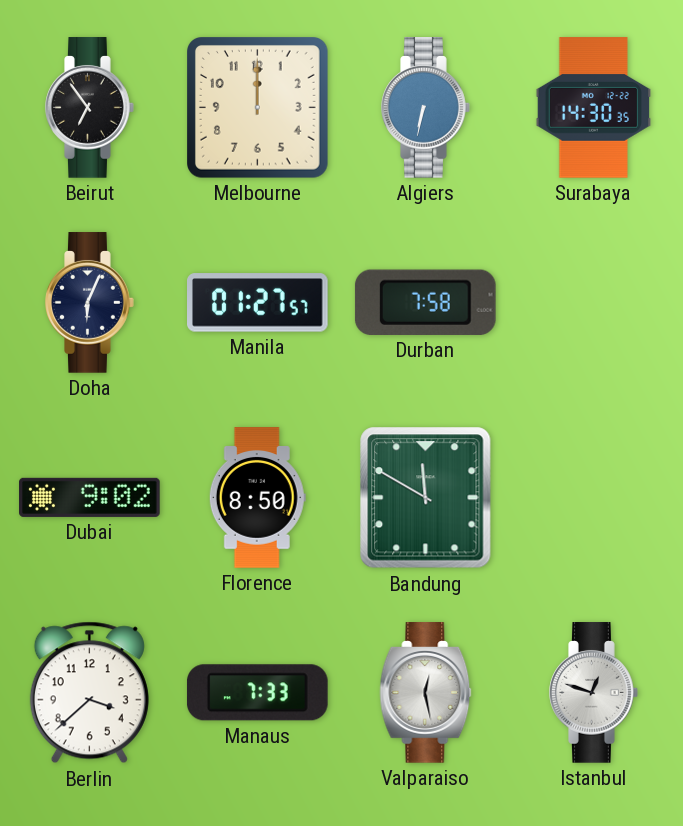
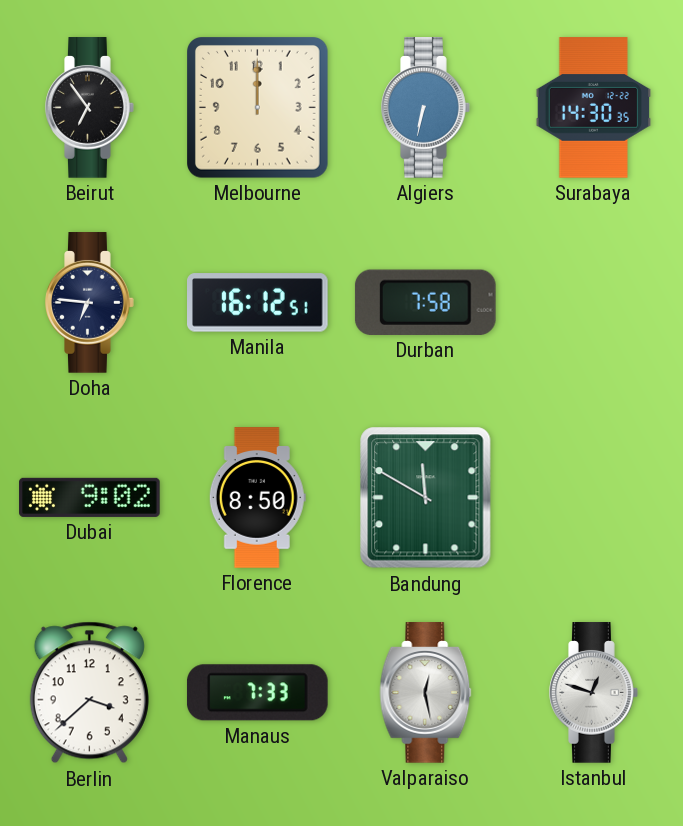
Doha: 6:04 -> 6:46
Manila: 01:27 -> 16:12
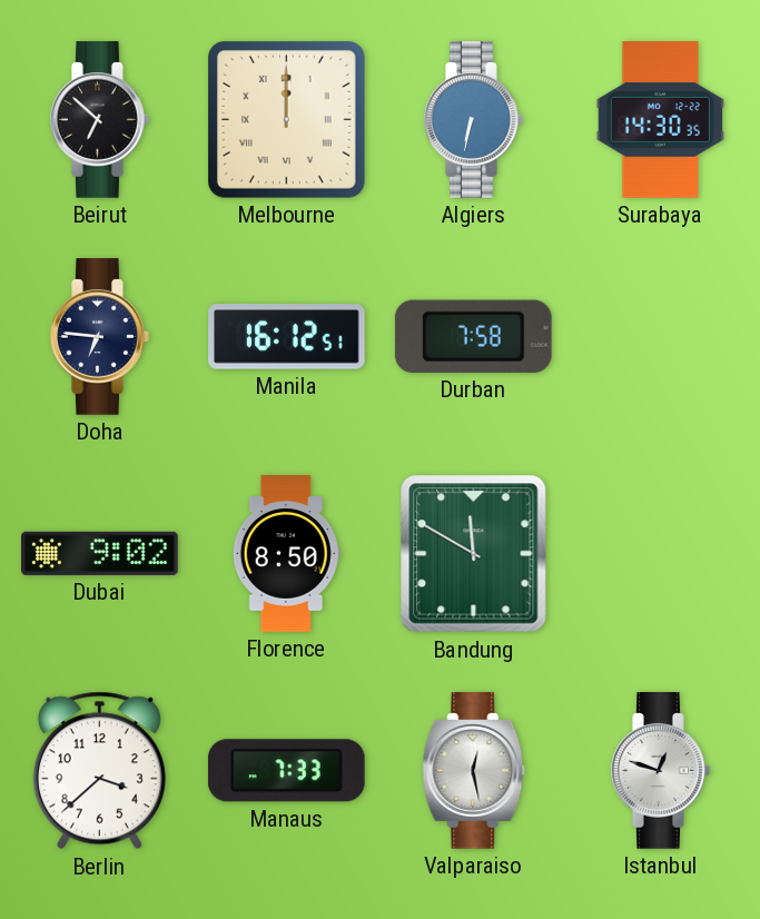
Beirut: 6:54 -> 6:52
Melbourne numerals: Arabic -> Roman
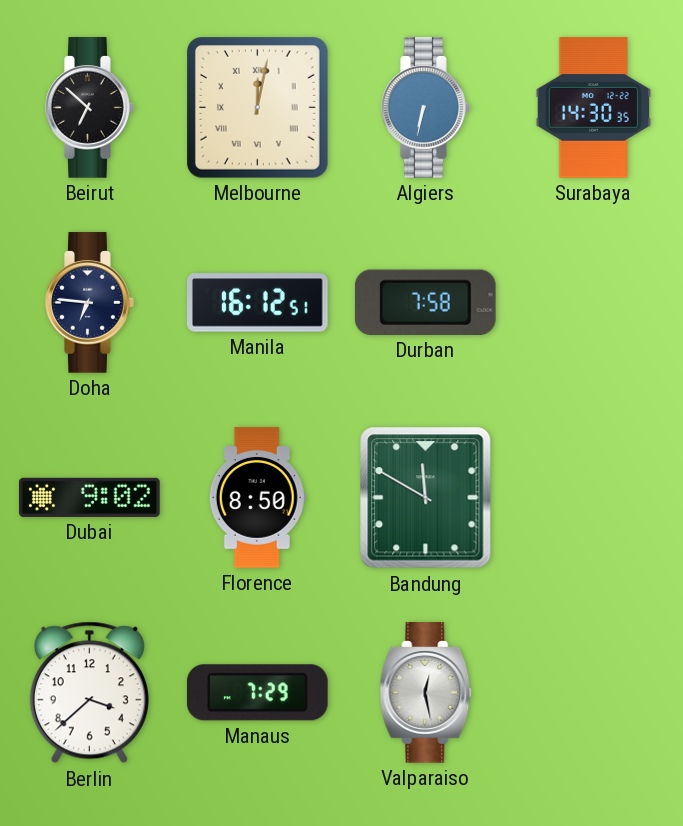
Melbourne: 12:00 -> 12:02
Manaus: 7:33 -> 7:29
Istanbul: 12:48 -> none
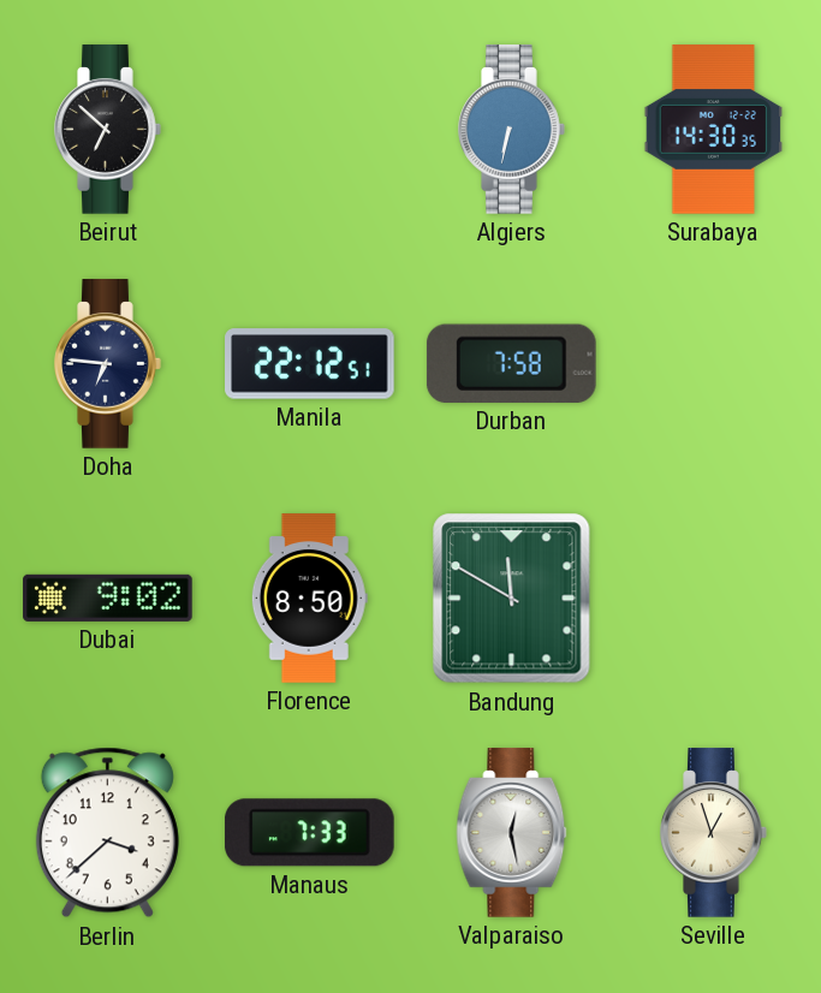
Melbourne: 12:02 -> none
Manila: 16:12 -> 22:12
Manaus: 7:29 -> 7:33
Seville: none -> 12:57
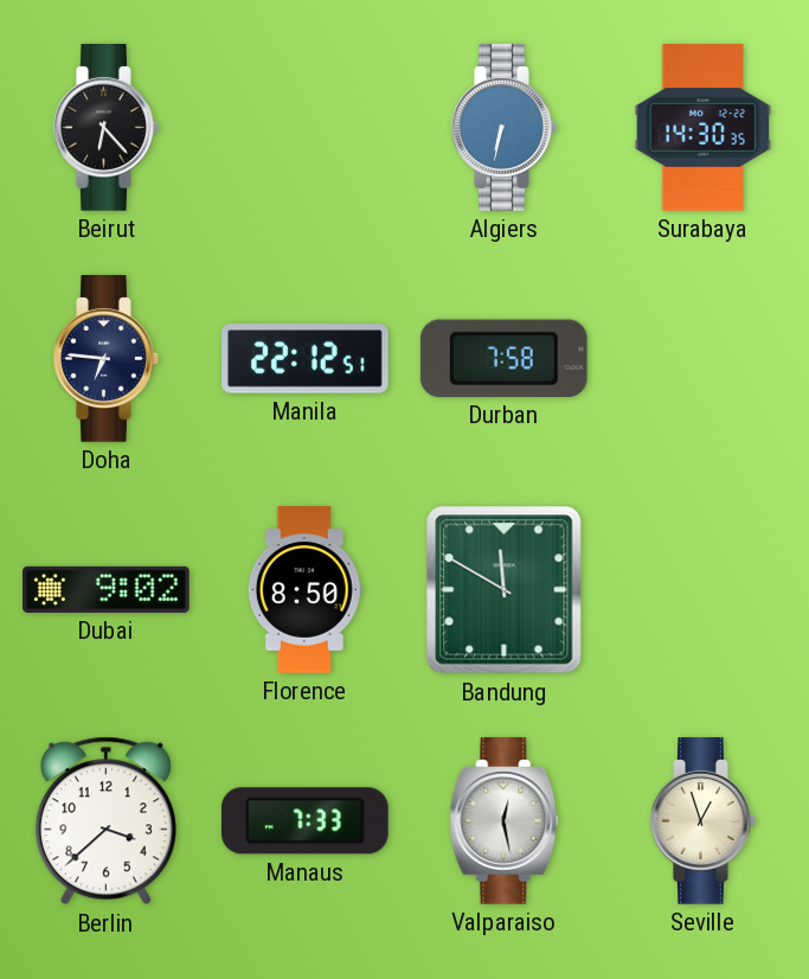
Beirut: 6:52 -> 6:23
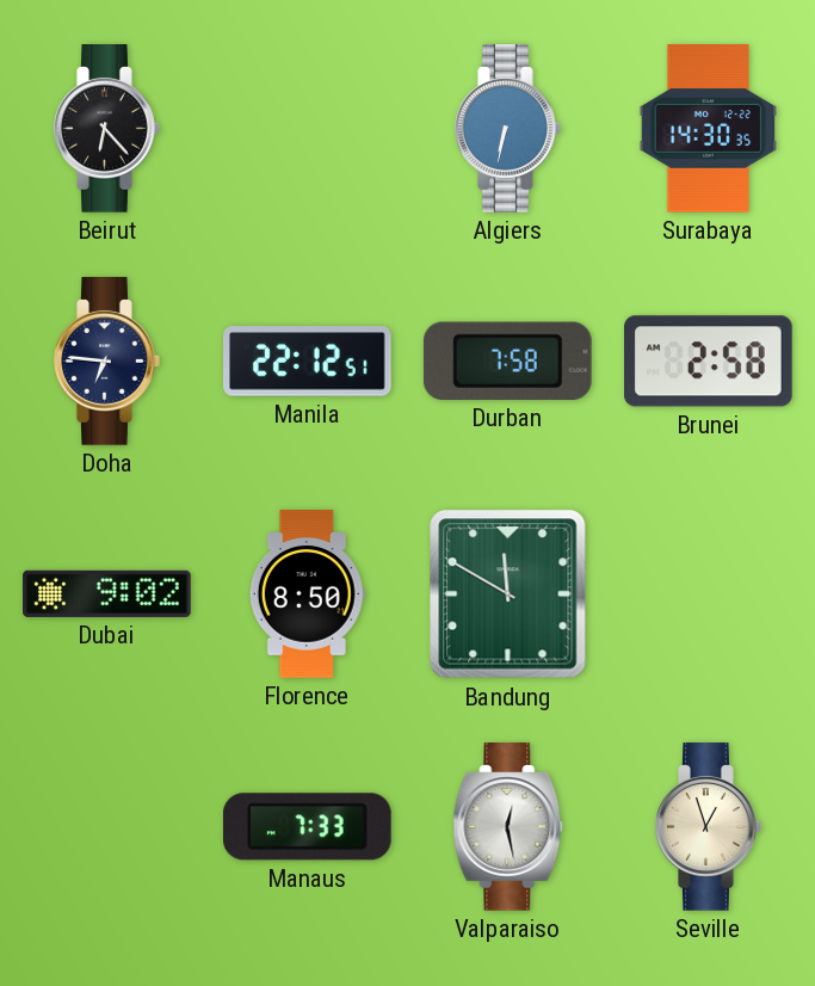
Brunei: none -> 2:58
Berlin: 3:38 -> none
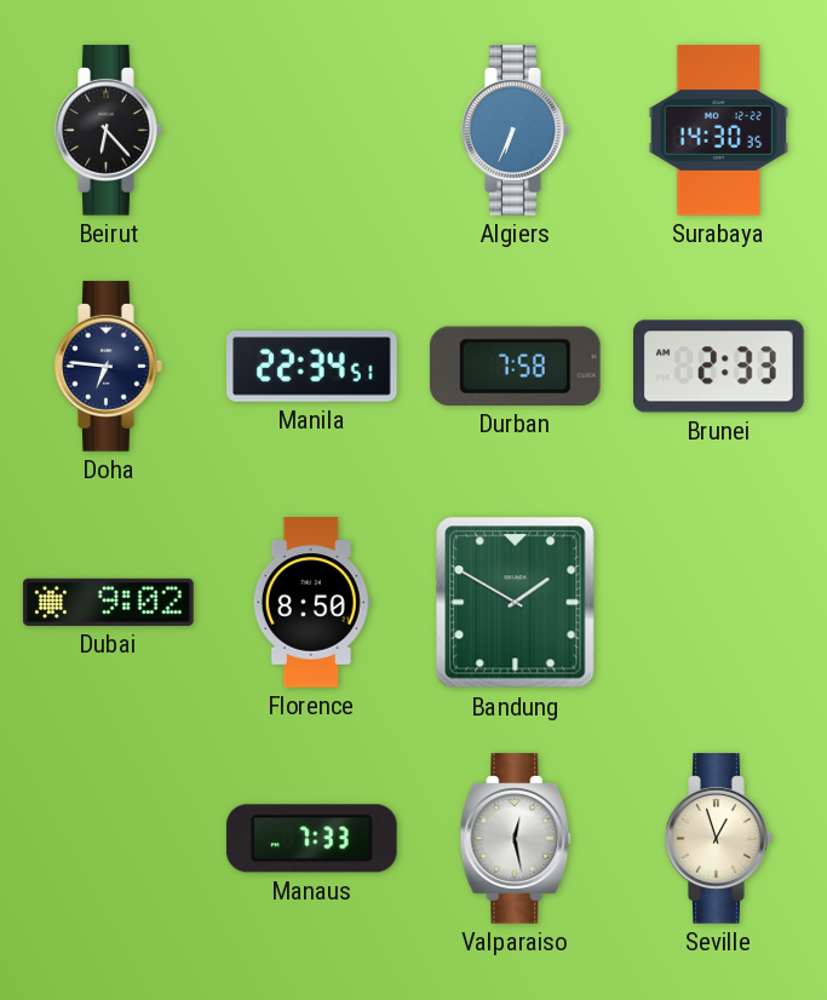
Algiers: 6:32 -> 6:34
Manila: 22:12 -> 22:34
Brunei: 2:58 -> 2:33
Bandung: 11:50 -> 1:50
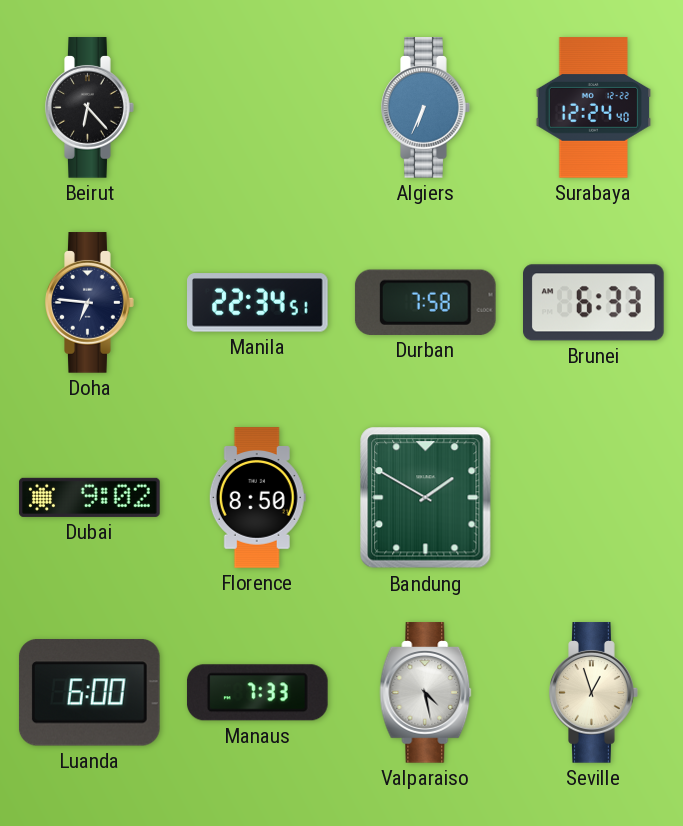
Surabaya: 14:30 -> 12:24
Brunei: 2:33 -> 6:33
Luanda: none -> 6:00
Valparaiso: 12:28 -> 4:28
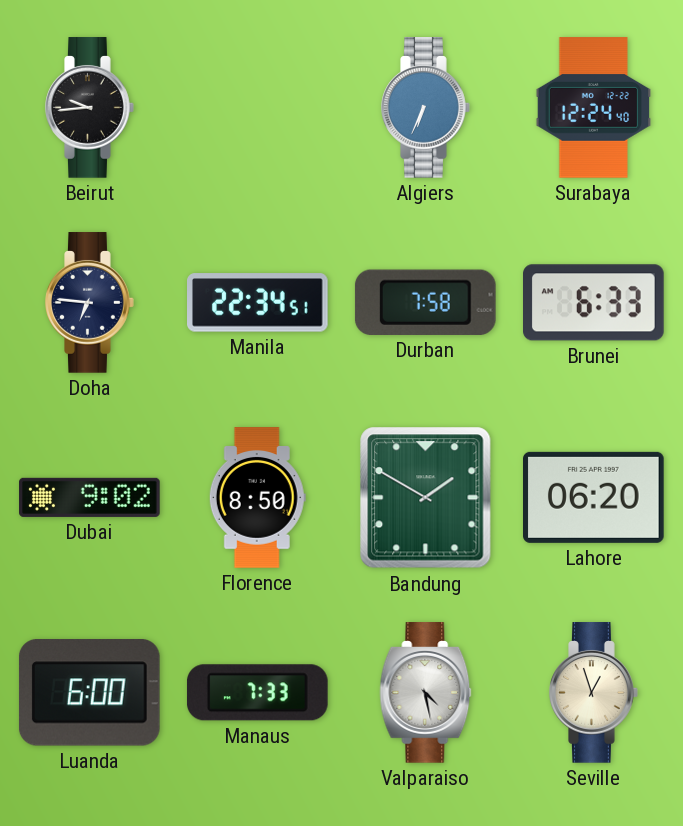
Beirut: 6:23 -> 9:44
Lahore: none -> 06:20
